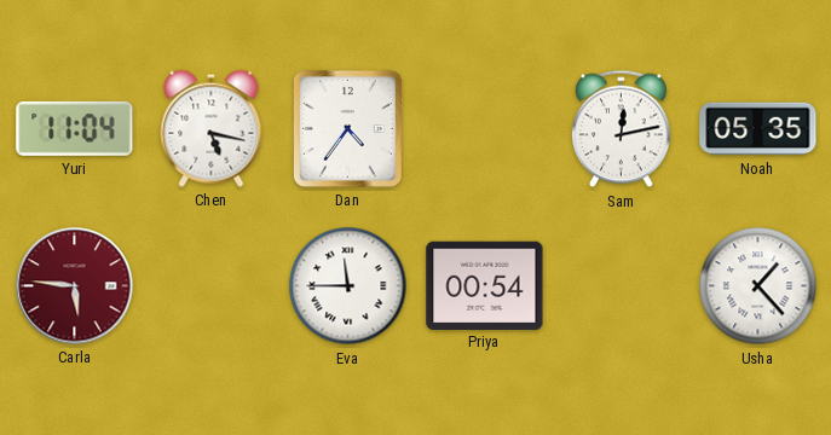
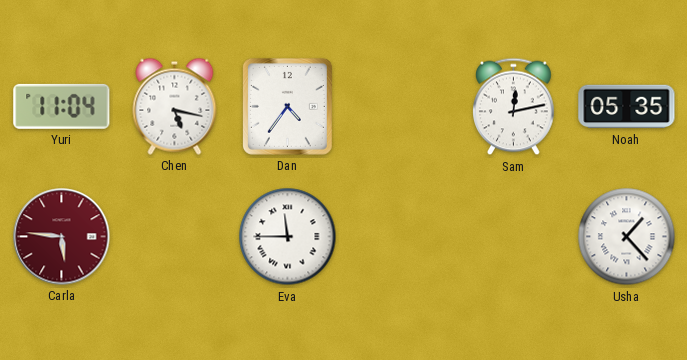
Priya: 00:54 -> none
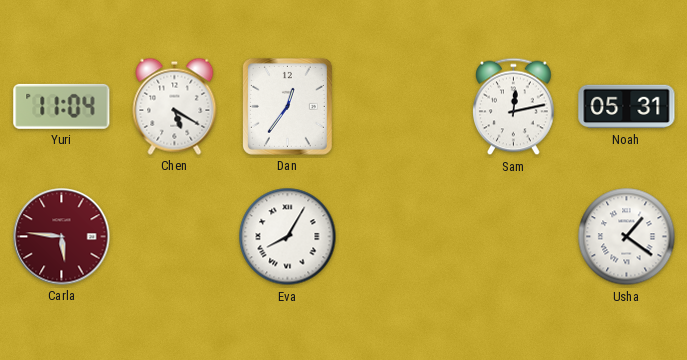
Chen: 5:17 -> 5:20
Dan: 4:36 -> 12:36
Noah: 05:35 -> 05:31
Eva: 11:45 -> 8:05
Usha: 1:23 -> 1:21
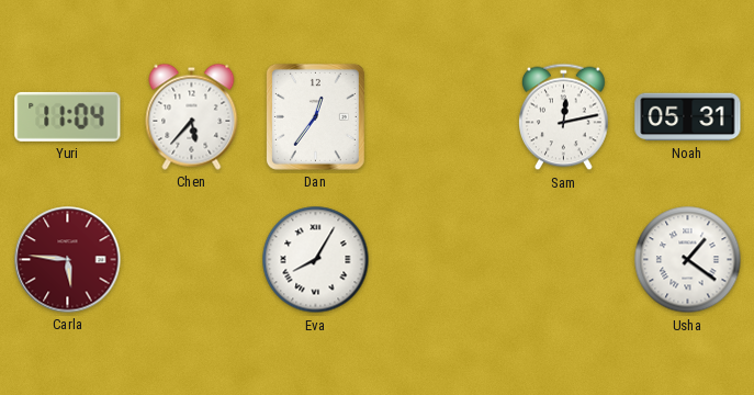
Chen: 5:20 -> 5:37
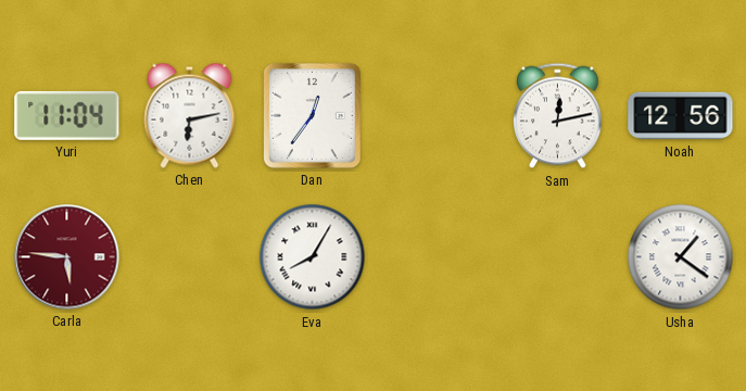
Chen: 5:37 -> 6:13
Noah: 05:31 -> 12:56
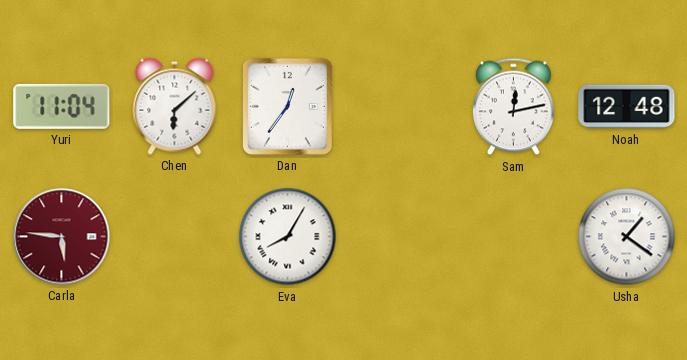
Chen: 6:13 -> 6:08
Noah: 12:56 -> 12:48
